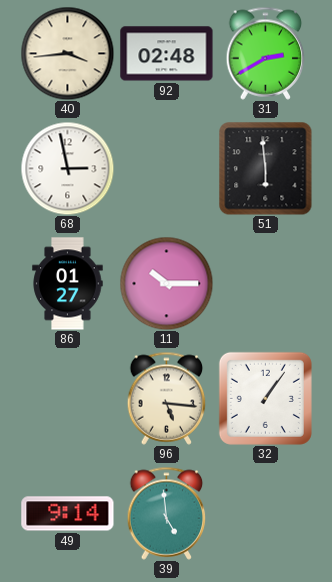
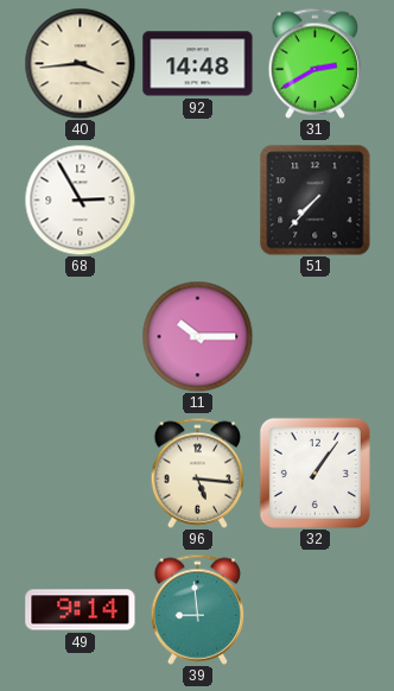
92: 02:48 -> 14:48
68: 2:58 -> 2:55
51: 5:59 -> 7:37
86: 01:27 -> none
39: 4:59 -> 8:59
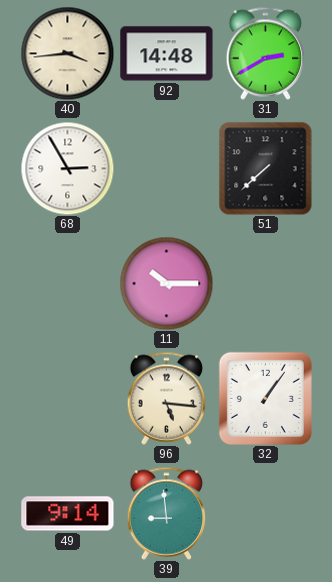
51: 7:37 -> 7:38
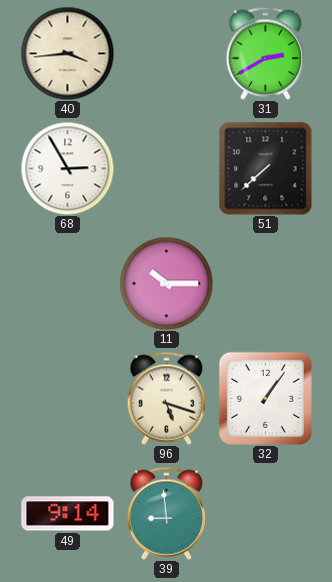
92: 14:48 -> none
96: 5:16 -> 5:18
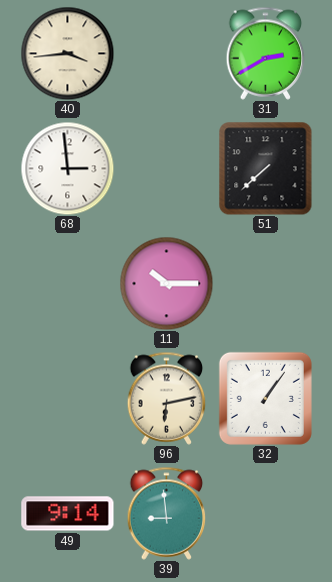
68: 2:55 -> 2:59
96: 5:18 -> 6:13
